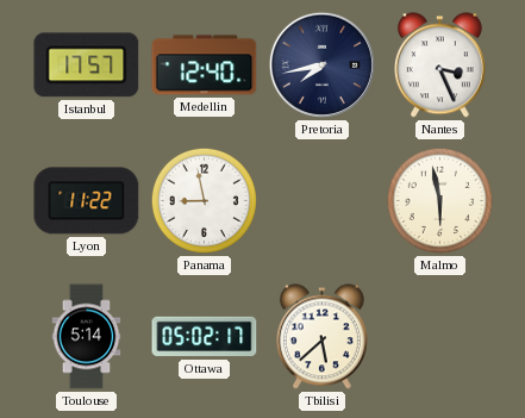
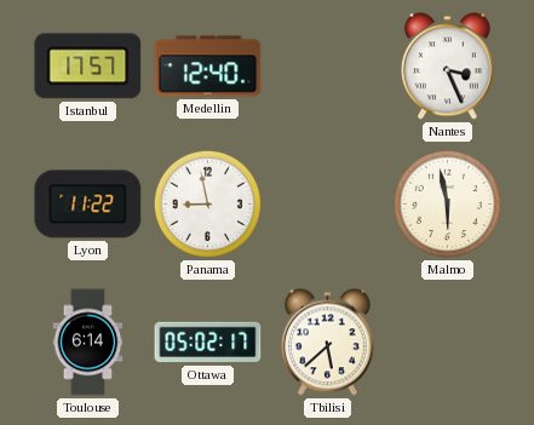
Pretoria: 7:43 -> none
Toulouse: 5:14 -> 6:14
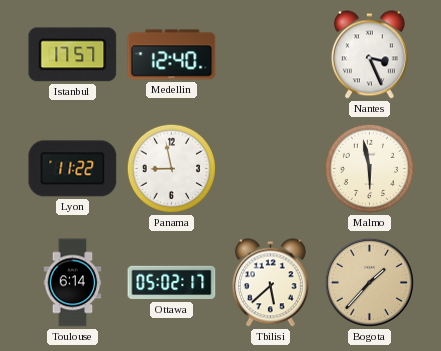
Bogota: none -> 1:37
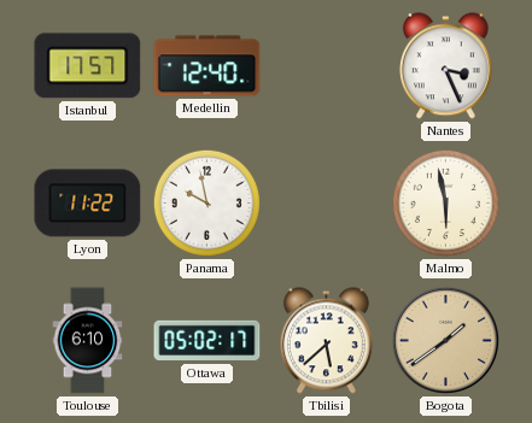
Panama: 8:58 -> 9:58
Toulouse: 6:14 -> 6:10
Bogota: 1:37 -> 1:39
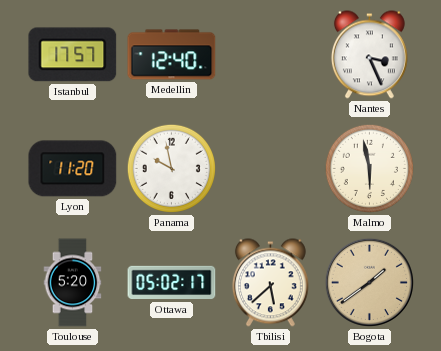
Lyon: 11:22 -> 11:20
Toulouse: 6:10 -> 5:20
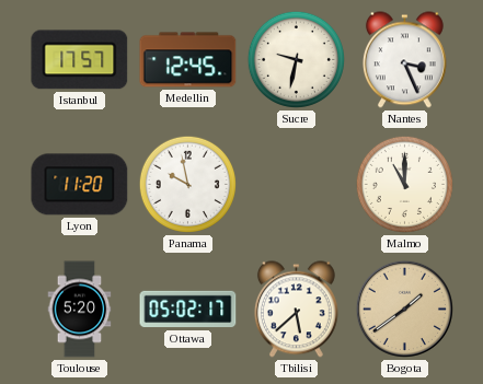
Medellin: 12:40 -> 12:45
Sucre: none -> 9:32
Malmo: 5:58 -> 11:00
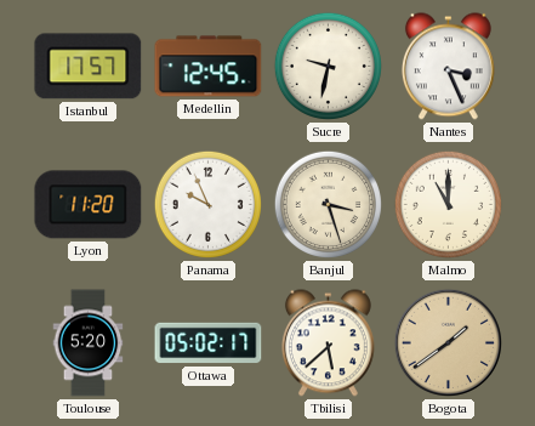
Panama: 9:58 -> 9:56
Banjul: none -> 3:27
